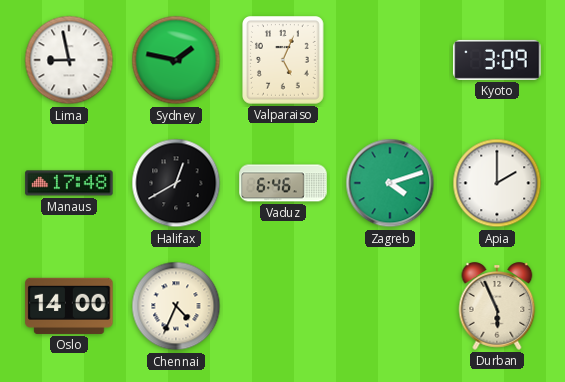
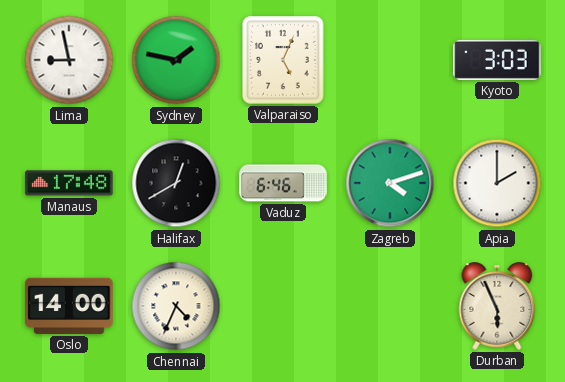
Kyoto: 3:09 -> 3:03
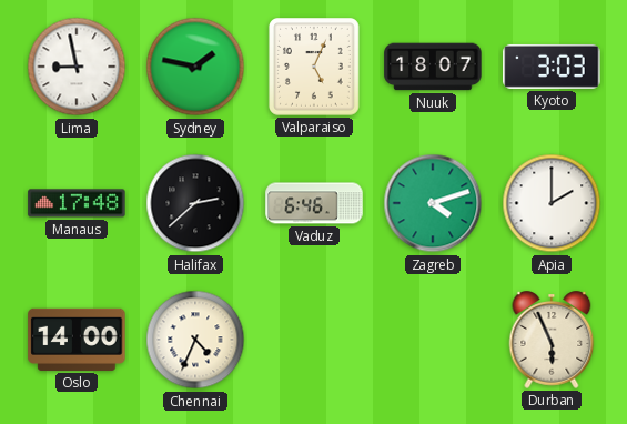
Nuuk: none -> 18:07
Halifax: 12:40 -> 2:38
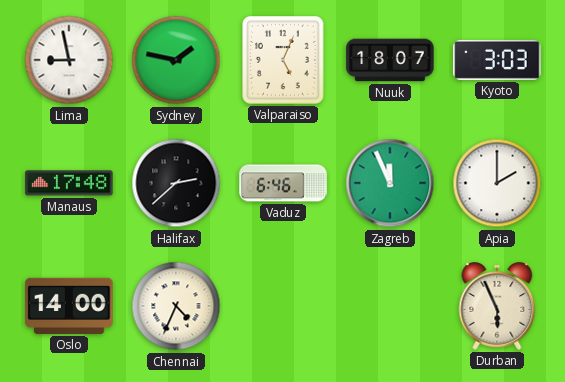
Zagreb: 4:12 -> 11:56
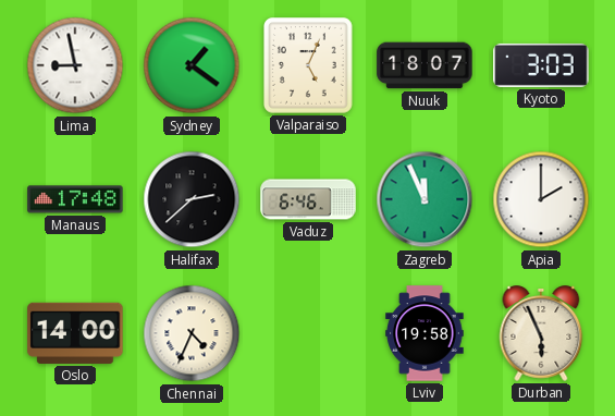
Sydney: 1:47 -> 1:21
Lviv: none -> 19:58
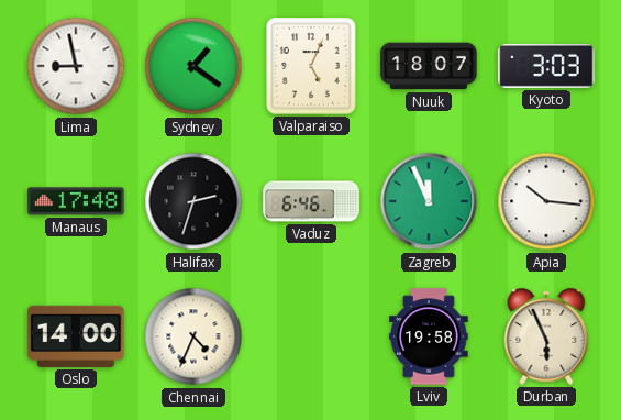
Halifax: 2:38 -> 2:33
Apia: 2:00 -> 10:16
